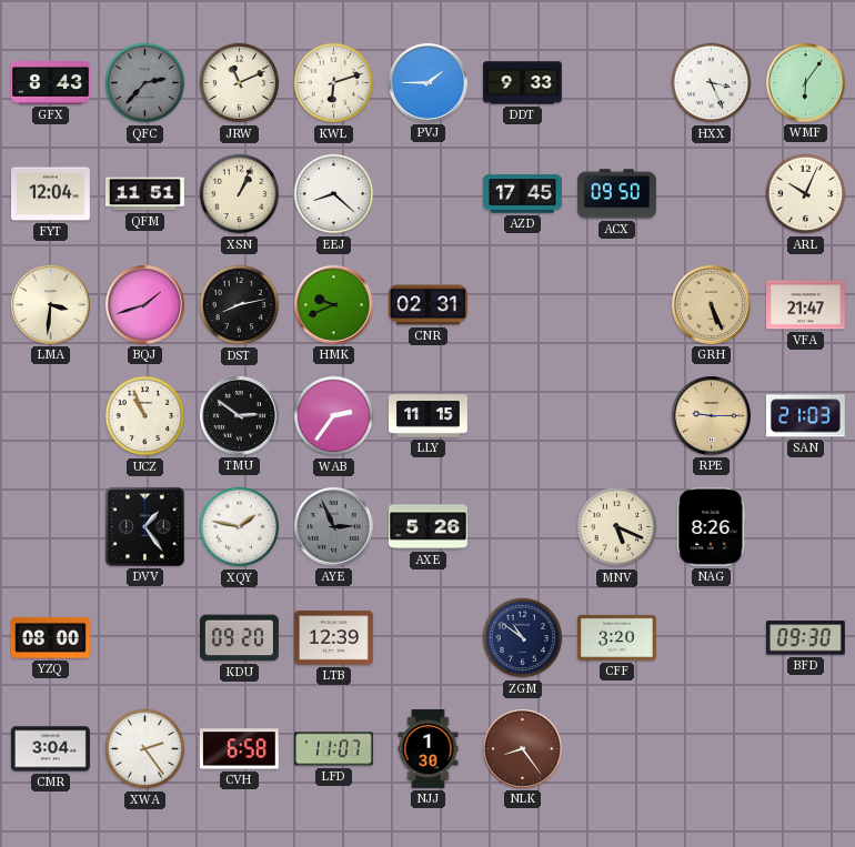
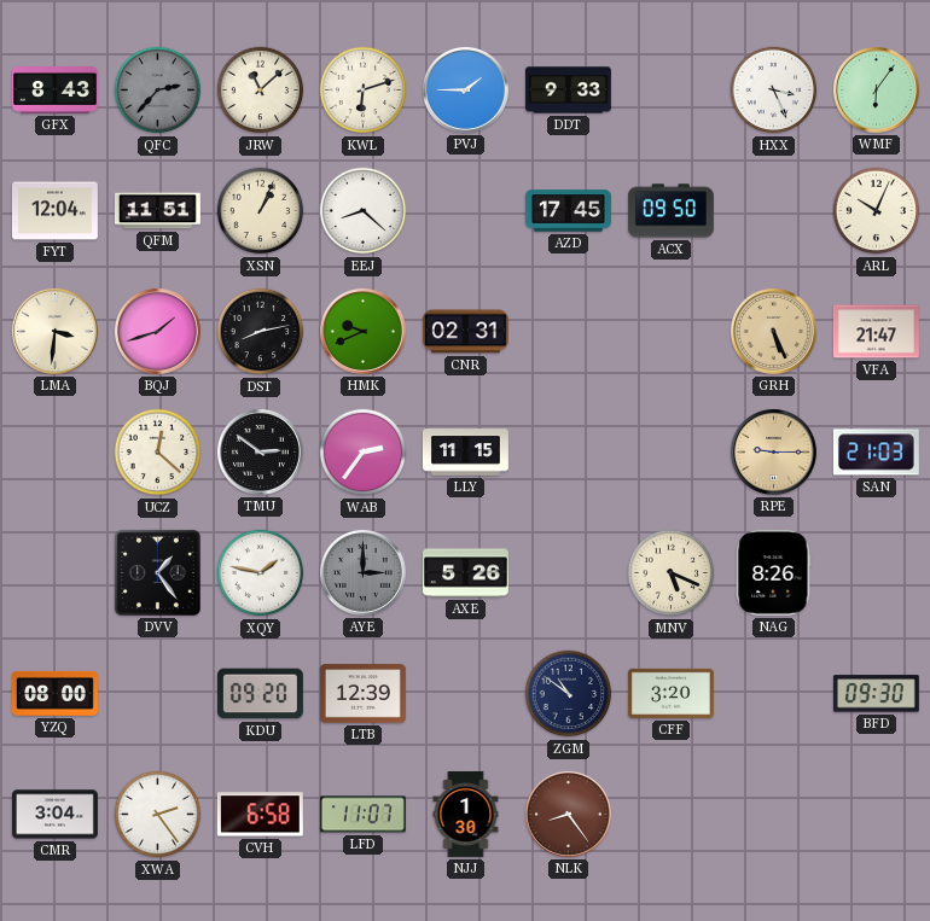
JRW: 11:11 -> 11:08
UCZ: 10:56 -> 12:22
AYE: 2:56 -> 3:00
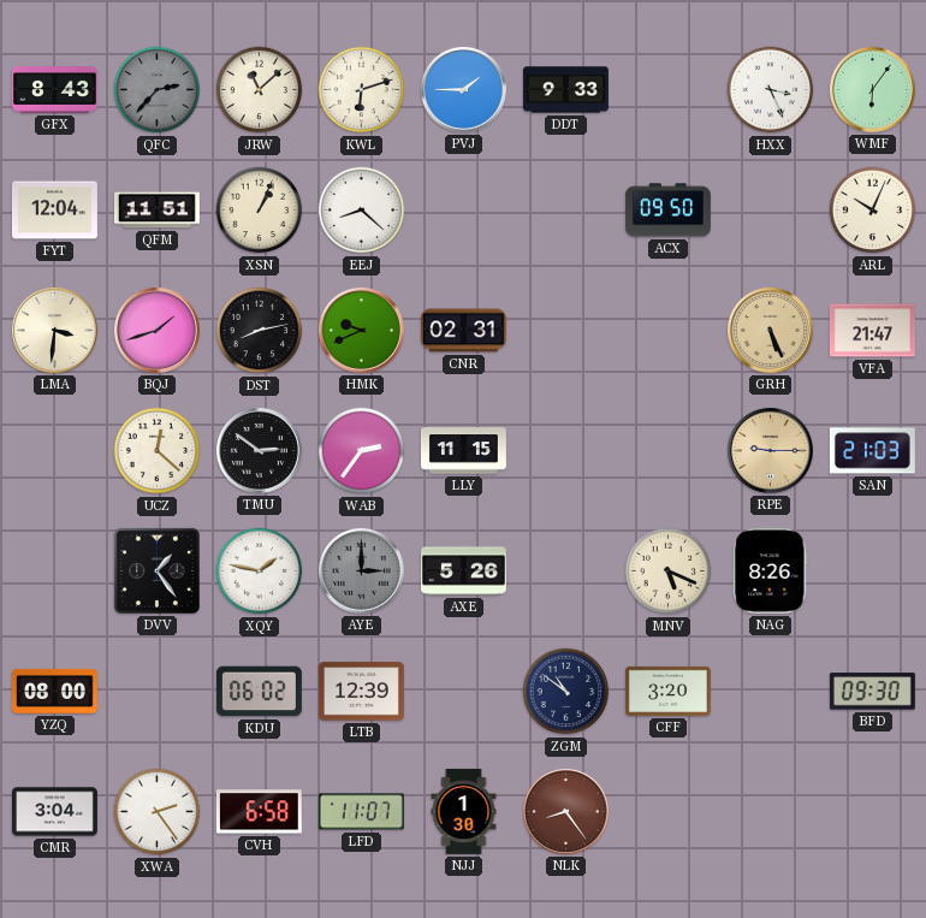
AZD: 17:45 -> none
KDU: 09:20 -> 06:02
